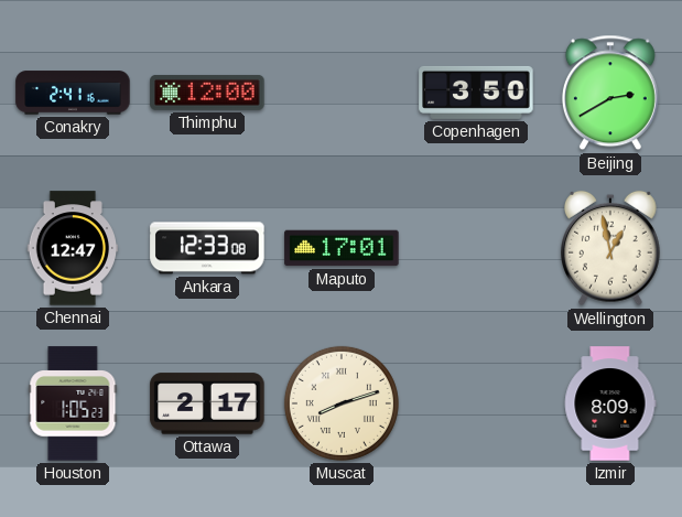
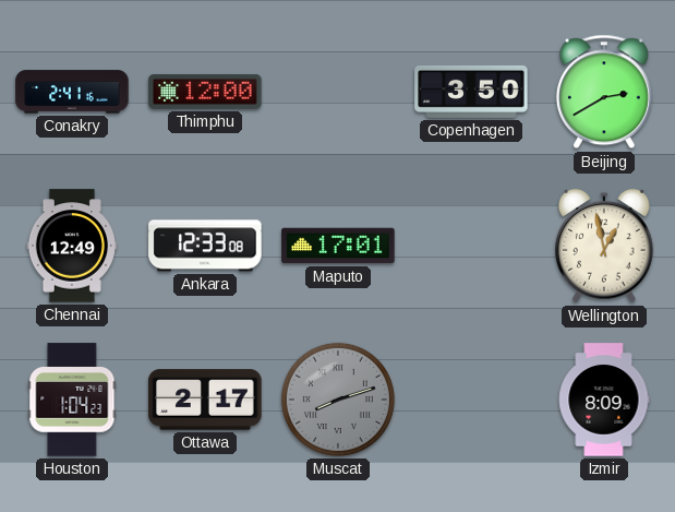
Chennai: 12:47 -> 12:49
Houston: 1:05 -> 1:04
Muscat dial: cream -> grey
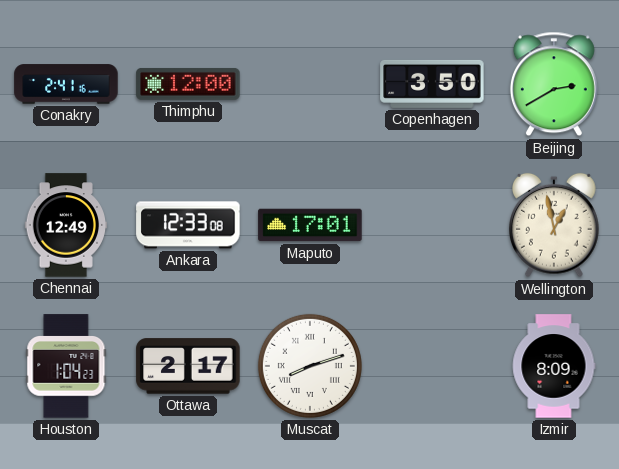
Muscat dial: grey -> white
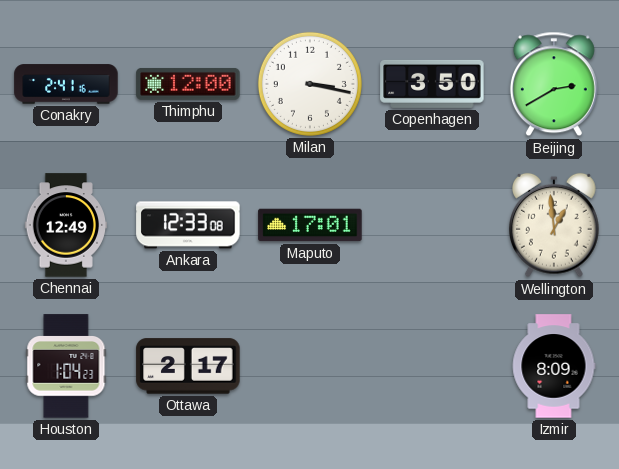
Milan: none -> 3:17
Wellington: 12:58 -> 12:59
Muscat: 8:12 -> none
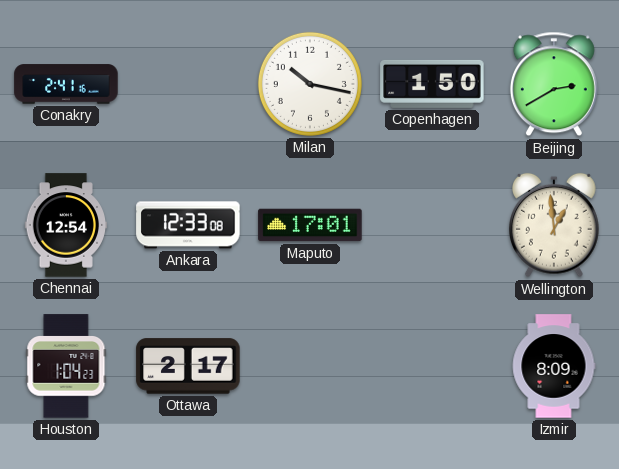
Thimphu: 12:00 -> none
Milan: 3:17 -> 10:17
Copenhagen: 3:50 -> 1:50
Chennai: 12:49 -> 12:54
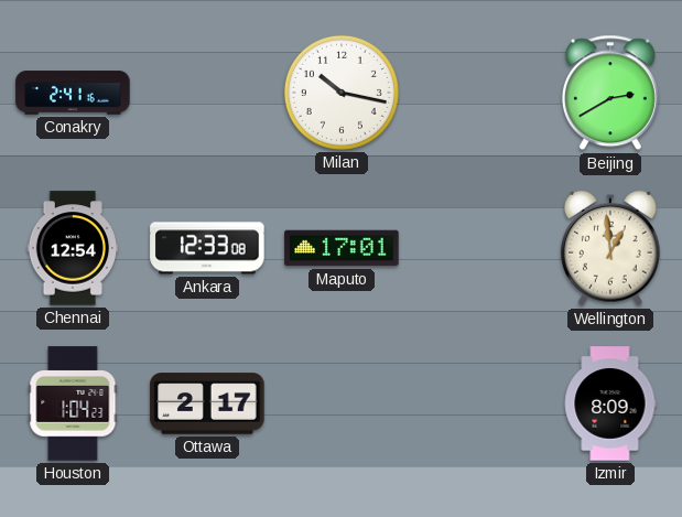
Copenhagen: 1:50 -> none
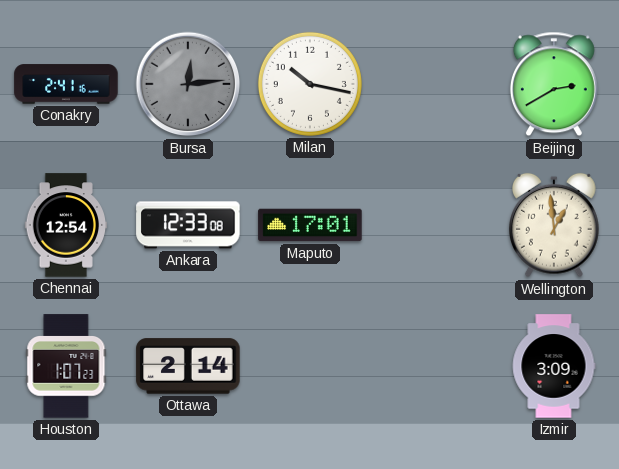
Bursa: none -> 12:14
Houston: 1:04 -> 1:07
Ottawa: 2:17 -> 2:14
Izmir: 8:09 -> 3:09
